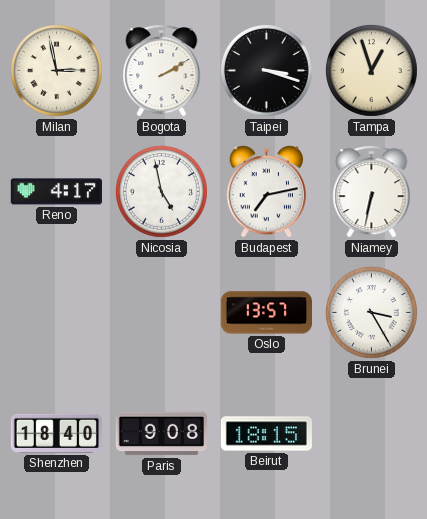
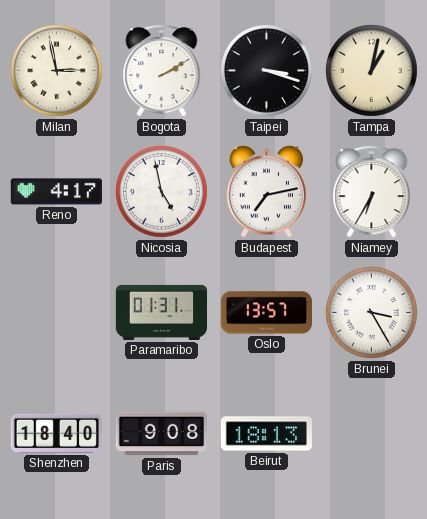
Tampa: 12:57 -> 1:02
Niamey: 6:32 -> 6:35
Paramaribo: none -> 01:31
Beirut: 18:15 -> 18:13
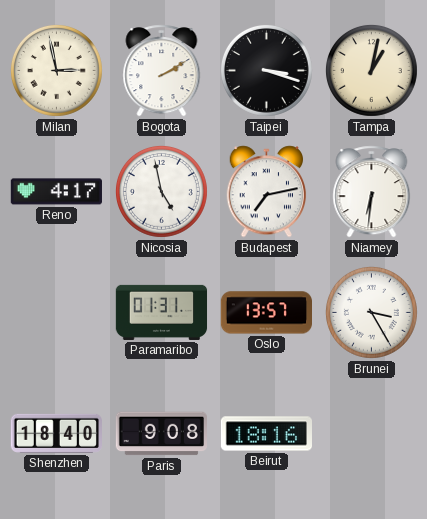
Niamey: 6:35 -> 6:31
Beirut: 18:13 -> 18:16
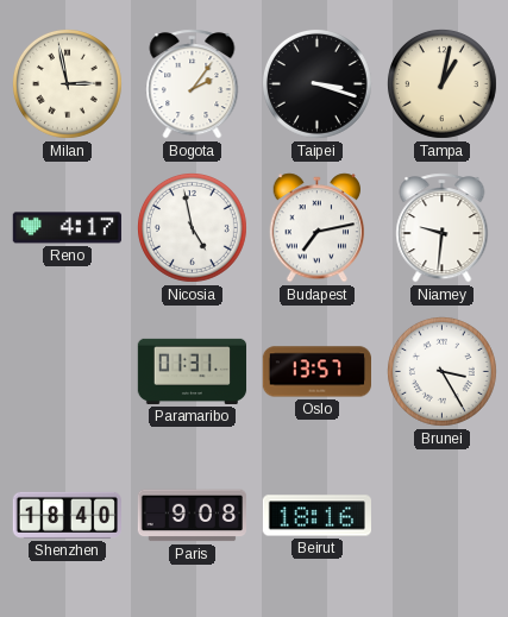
Bogota: 2:10 -> 2:06
Niamey: 6:31 -> 9:31
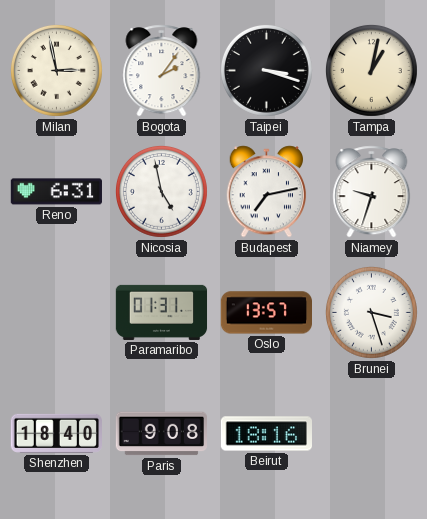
Reno: 4:17 -> 6:31
Niamey: 9:31 -> 9:33
Brunei: 3:25 -> 3:27
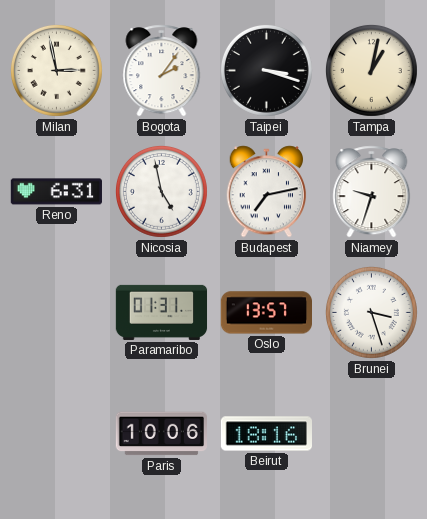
Shenzhen: 18:40 -> none
Paris: 9:08 -> 10:06
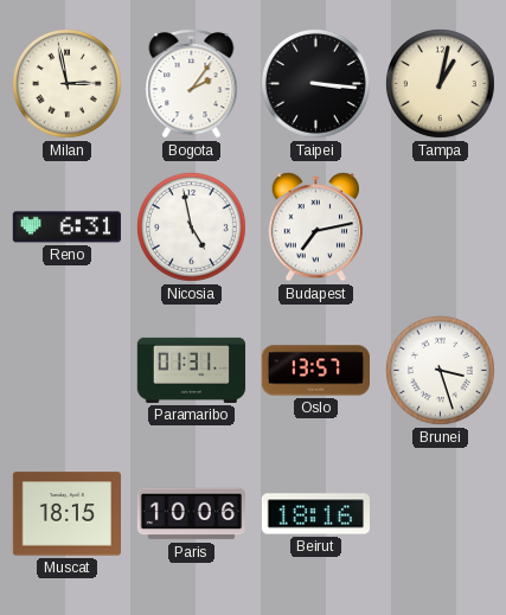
Taipei: 3:18 -> 3:16
Niamey: 9:33 -> none
Muscat: none -> 18:15
